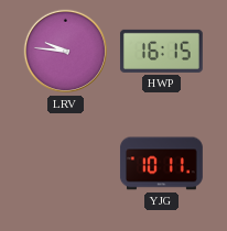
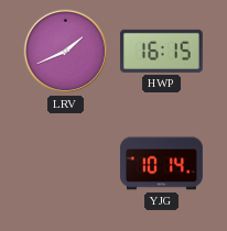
LRV: 9:46 -> 1:41
YJG: 10:11 -> 10:14
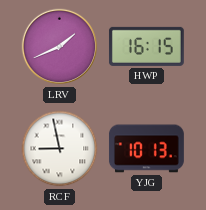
RCF: none -> 8:58
YJG: 10:14 -> 10:13
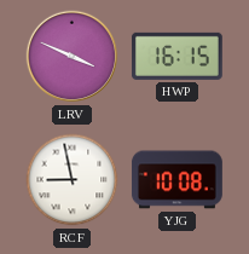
LRV: 1:41 -> 3:49
YJG: 10:13 -> 10:08
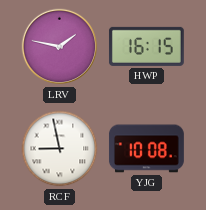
LRV: 3:49 -> 1:47
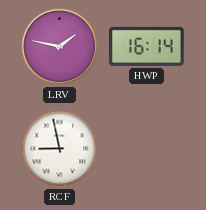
HWP: 16:15 -> 16:14
YJG: 10:08 -> none
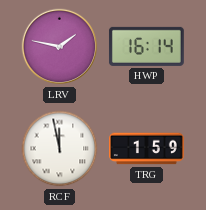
RCF: 8:58 -> 11:58
TRG: none -> 1:59
